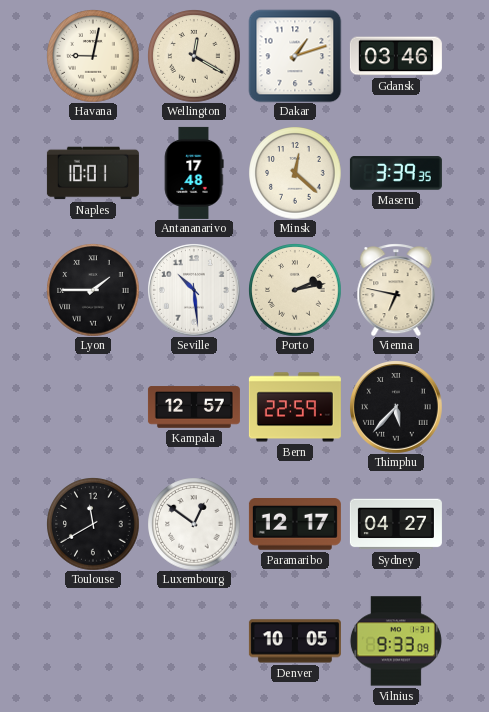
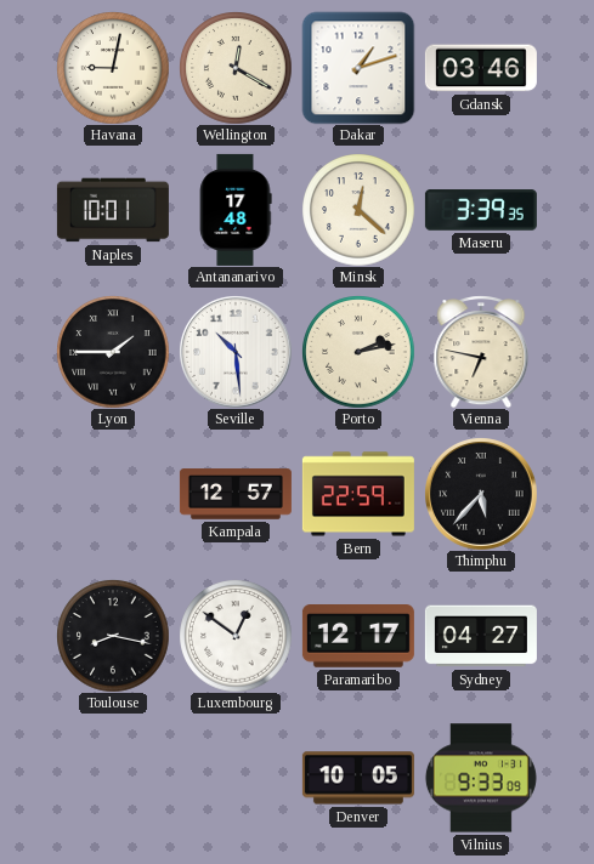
Toulouse: 11:40 -> 8:17
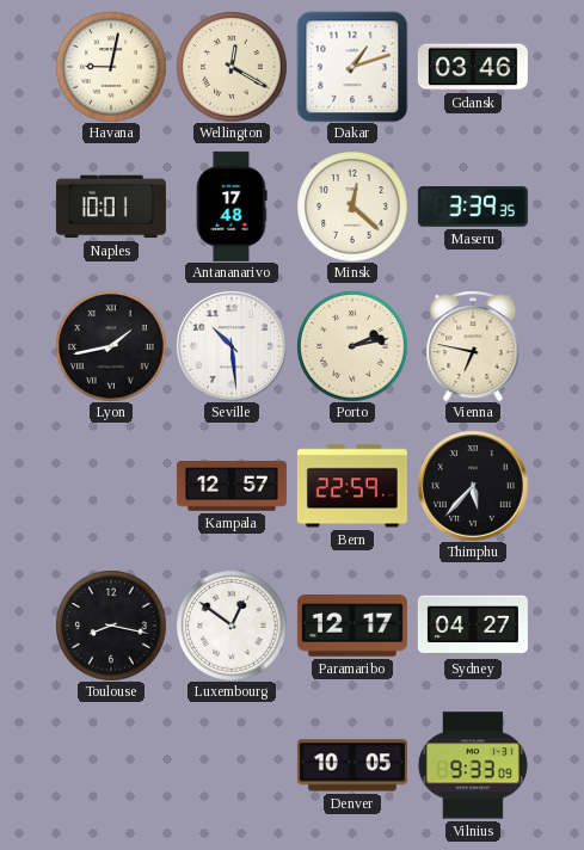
Lyon: 1:45 -> 1:43
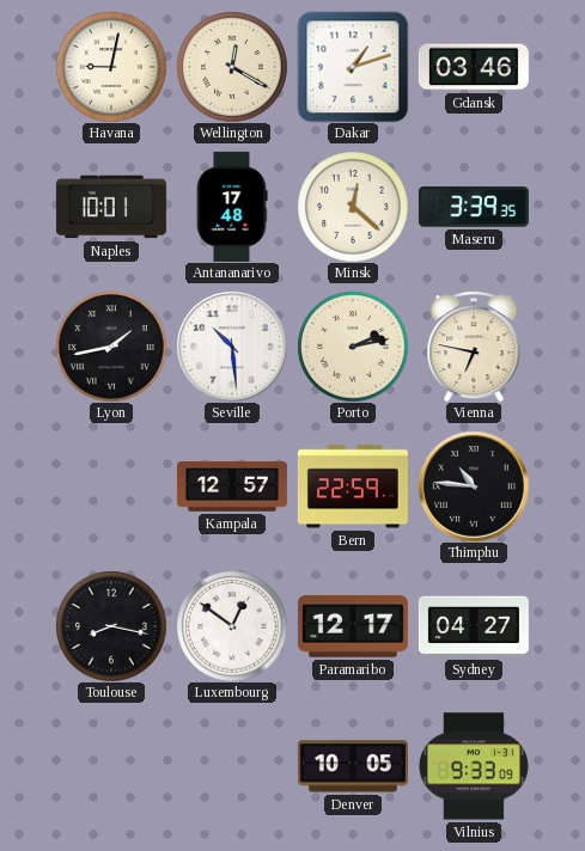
Thimphu: 5:37 -> 10:46
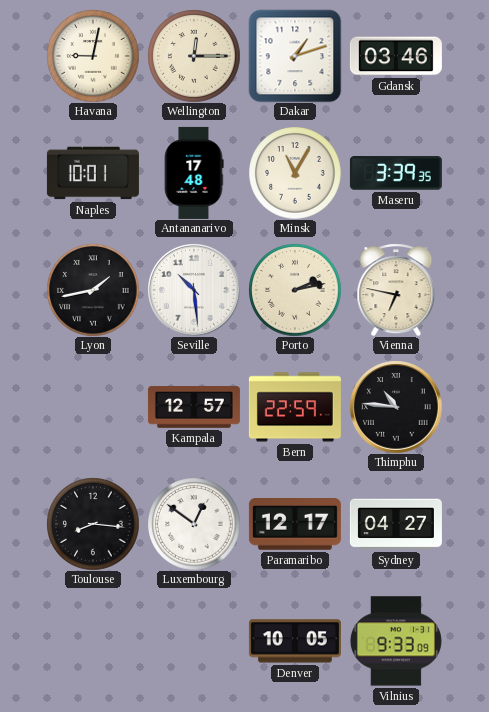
Wellington: 12:20 -> 12:15
Minsk: 12:22 -> 11:05
Toulouse: 8:17 -> 8:16
